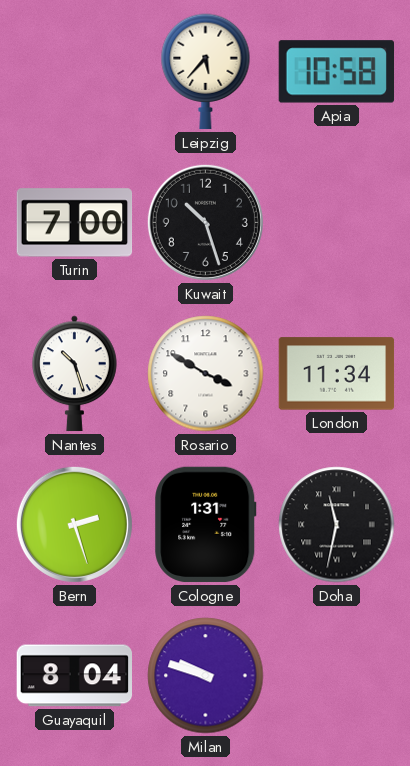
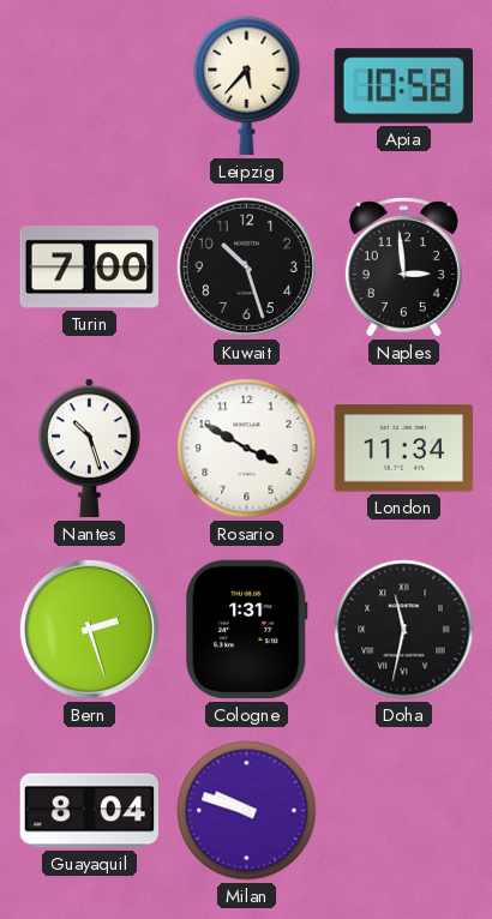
Naples: none -> 2:59
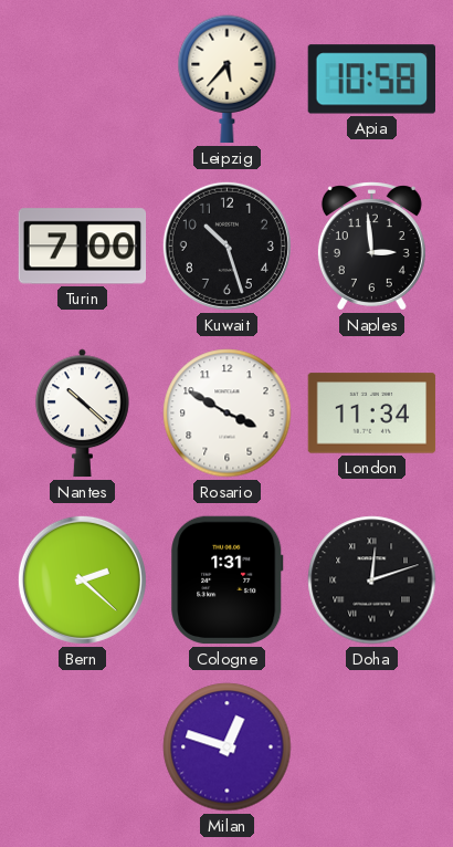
Nantes: 10:27 -> 10:22
Bern: 2:27 -> 2:22
Doha: 11:32 -> 12:12
Guayaquil: 8:04 -> none
Milan: 9:48 -> 12:48
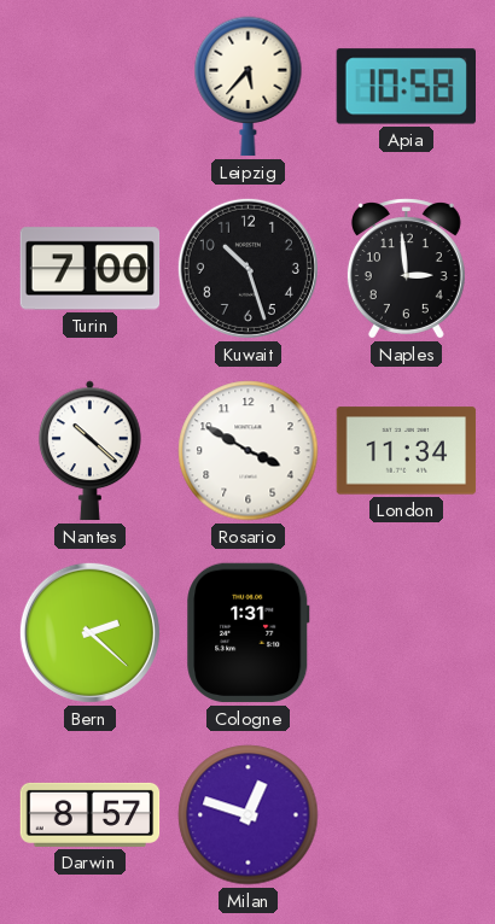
Doha: 12:12 -> none
Darwin: none -> 8:57
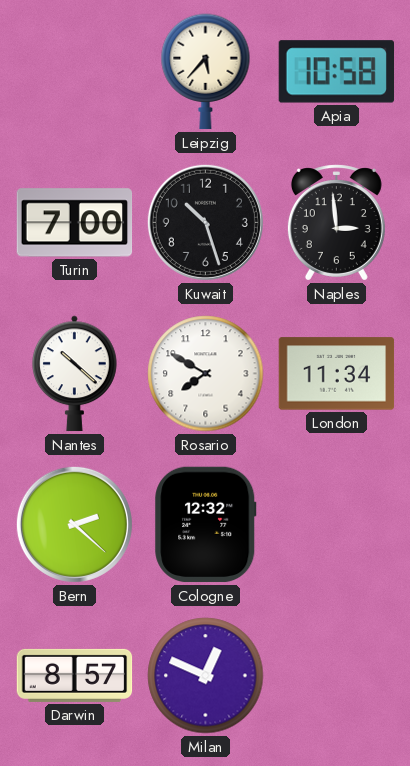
Rosario: 3:50 -> 7:50
Cologne: 1:31 -> 12:32
Milan: 12:48 -> 12:49
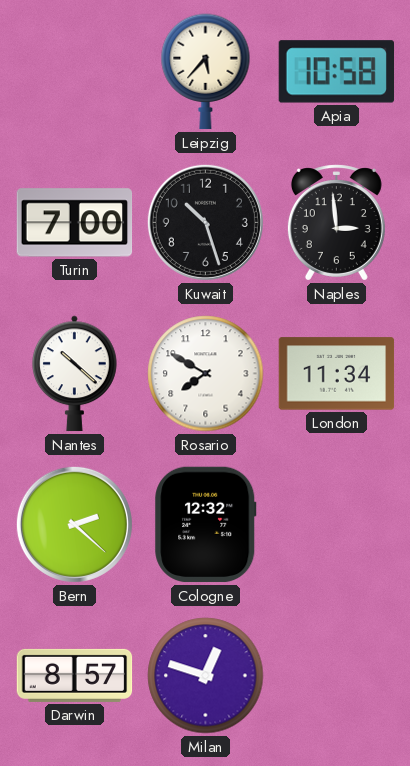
Milan: 12:49 -> 12:48
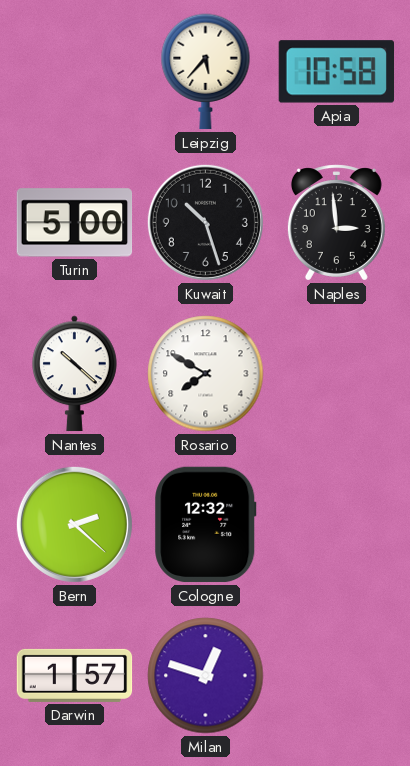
Turin: 7:00 -> 5:00
London: 11:34 -> none
Darwin: 8:57 -> 1:57
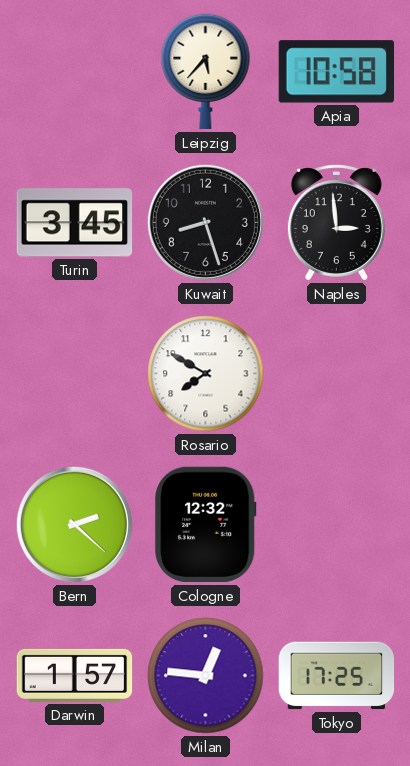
Turin: 5:00 -> 3:45
Kuwait: 10:27 -> 8:27
Nantes: 10:22 -> none
Milan: 12:48 -> 12:46
Tokyo: none -> 17:25
